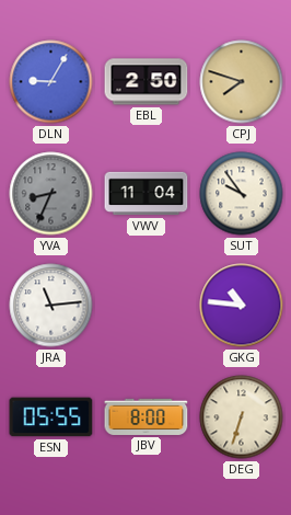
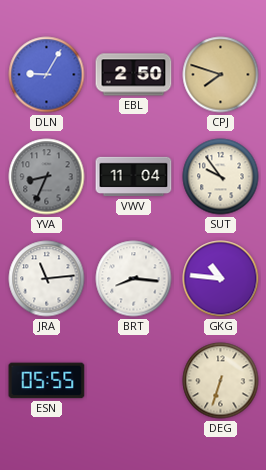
BRT: none -> 8:16
JBV: 8:00 -> none
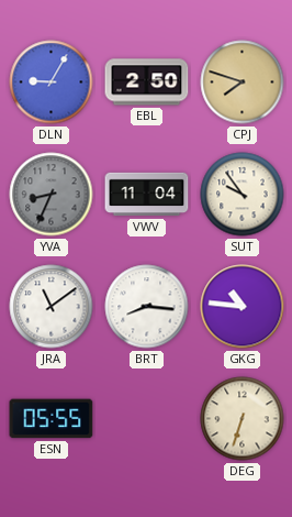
JRA: 11:14 -> 11:09
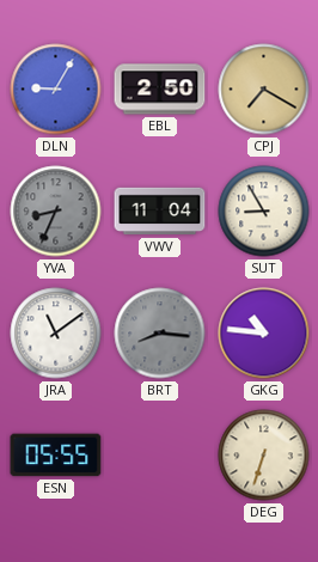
CPJ: 7:48 -> 7:20
SUT: 9:54 -> 8:55
BRT dial: white -> grey
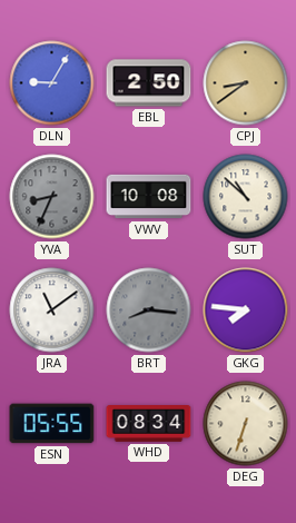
CPJ: 7:20 -> 8:39
VWV: 11:04 -> 10:08
SUT: 8:55 -> 10:52
GKG: 10:46 -> 7:46
WHD: none -> 08:34
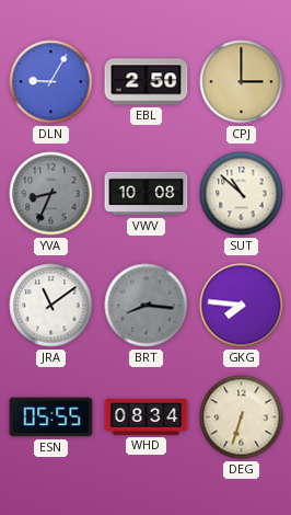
CPJ: 8:39 -> 3:00
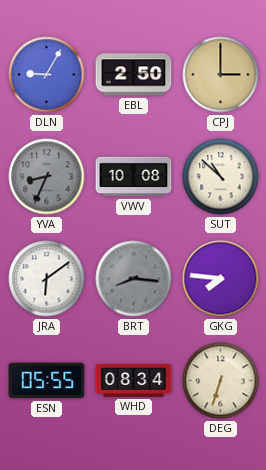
JRA: 11:09 -> 6:09
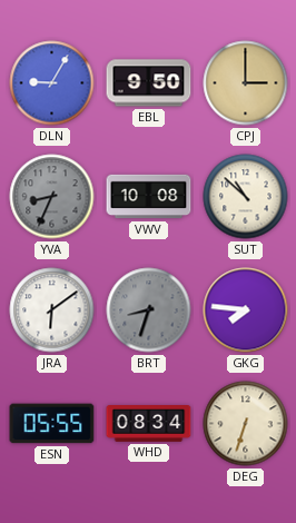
EBL: 2:50 -> 9:50
BRT: 8:16 -> 8:33
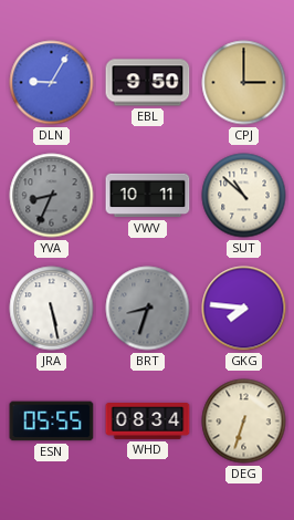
VWV: 10:08 -> 10:11
JRA: 6:09 -> 5:28
